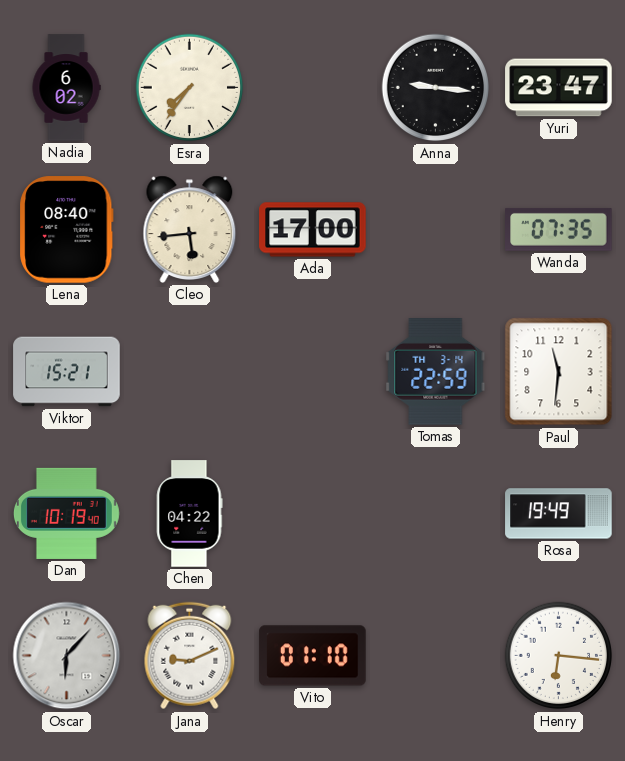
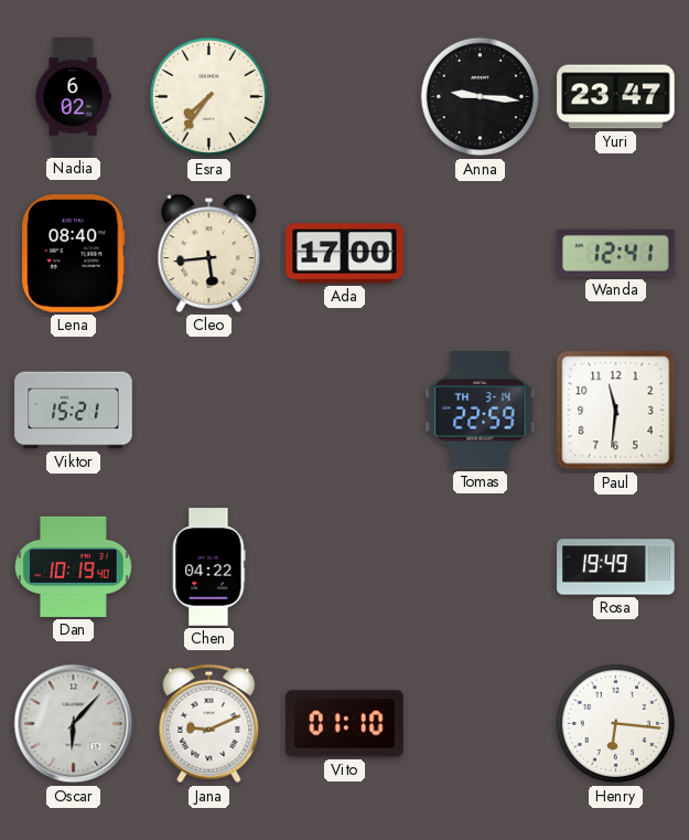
Wanda: 07:35 -> 12:41
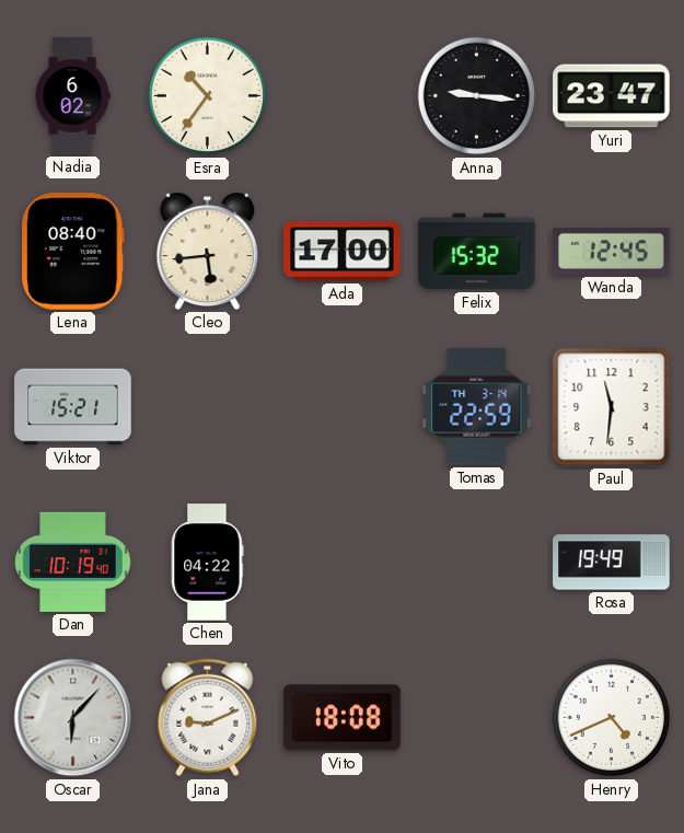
Esra: 7:36 -> 10:36
Felix: none -> 15:32
Wanda: 12:41 -> 12:45
Vito: 01:10 -> 18:08
Henry: 6:16 -> 4:41
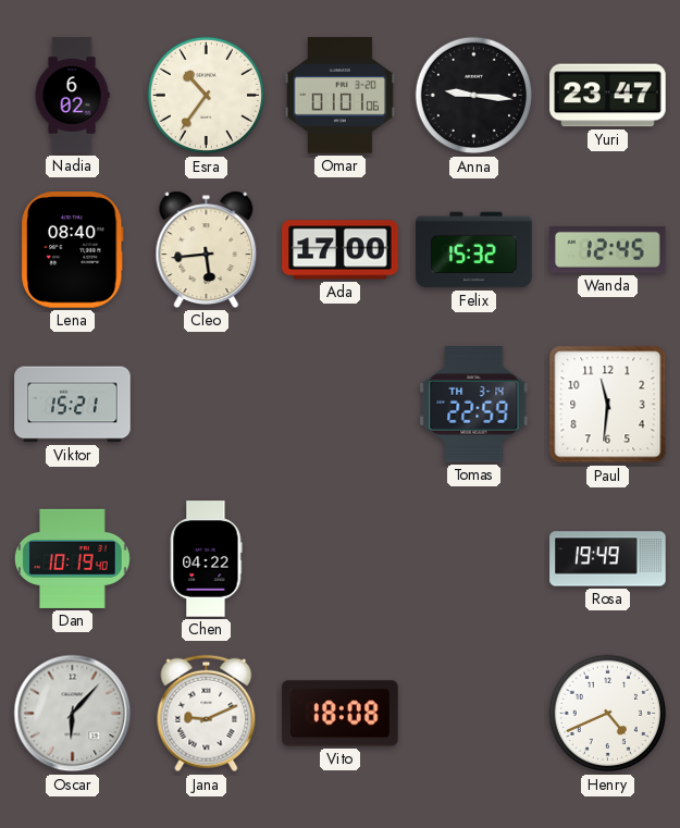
Omar: none -> 01:01
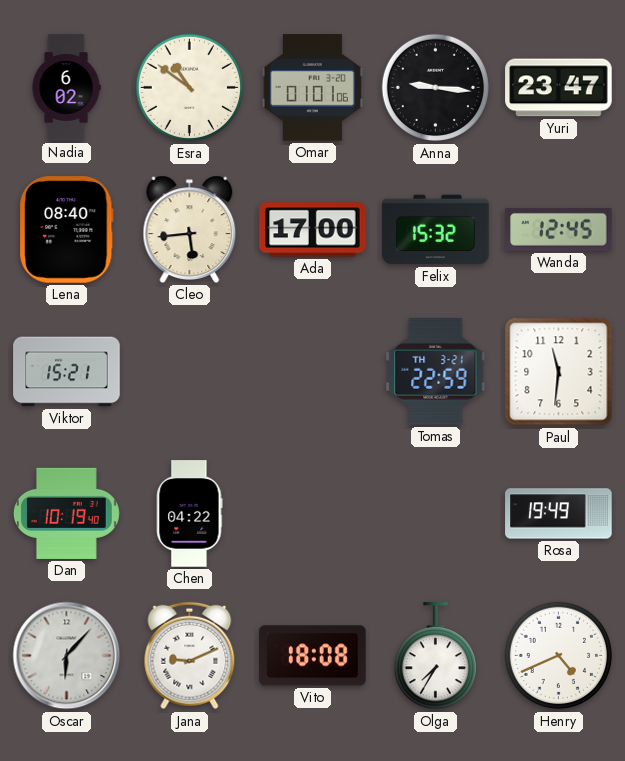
Esra: 10:36 -> 10:51
Tomas date: TH 3-14 -> TH 3-21
Olga: none -> 7:35
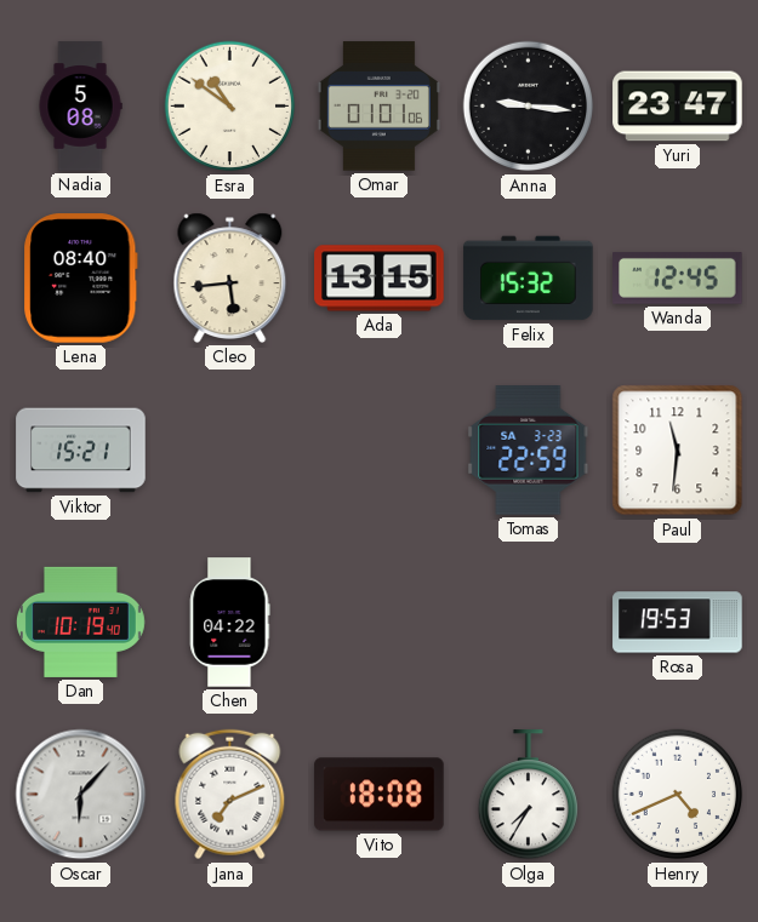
Nadia: 6:02 -> 5:08
Ada: 17:00 -> 13:15
Tomas date: TH 3-21 -> SA 3-23
Rosa: 19:49 -> 19:53
Jana: 9:11 -> 7:11
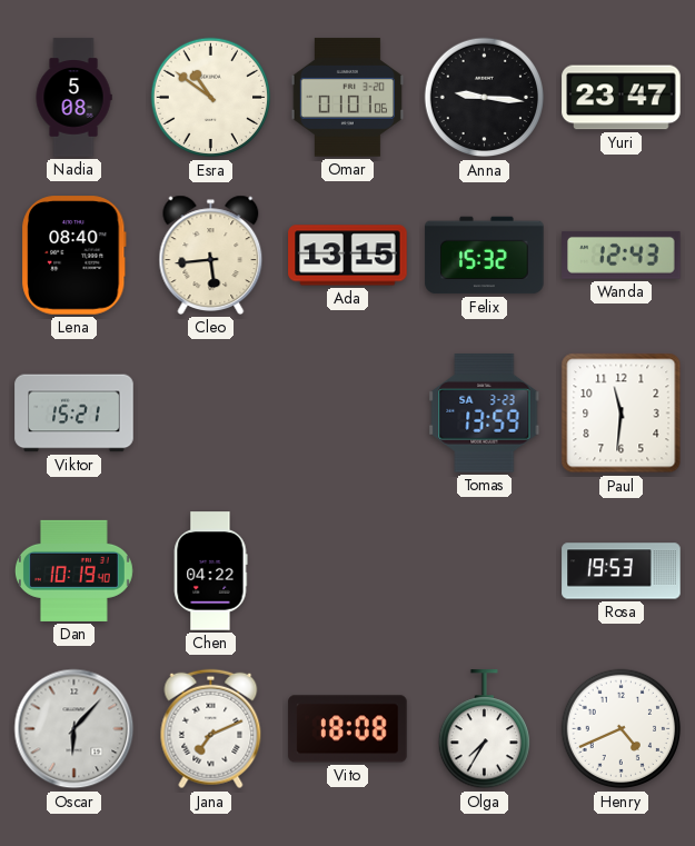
Wanda: 12:45 -> 12:43
Tomas: 22:59 -> 13:59
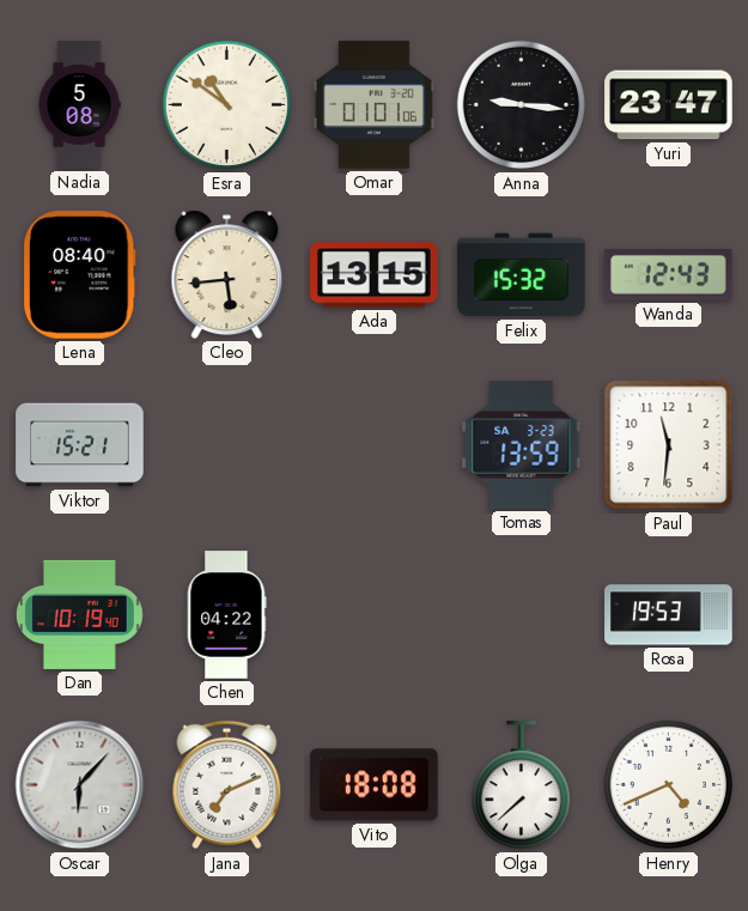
Olga: 7:35 -> 7:38
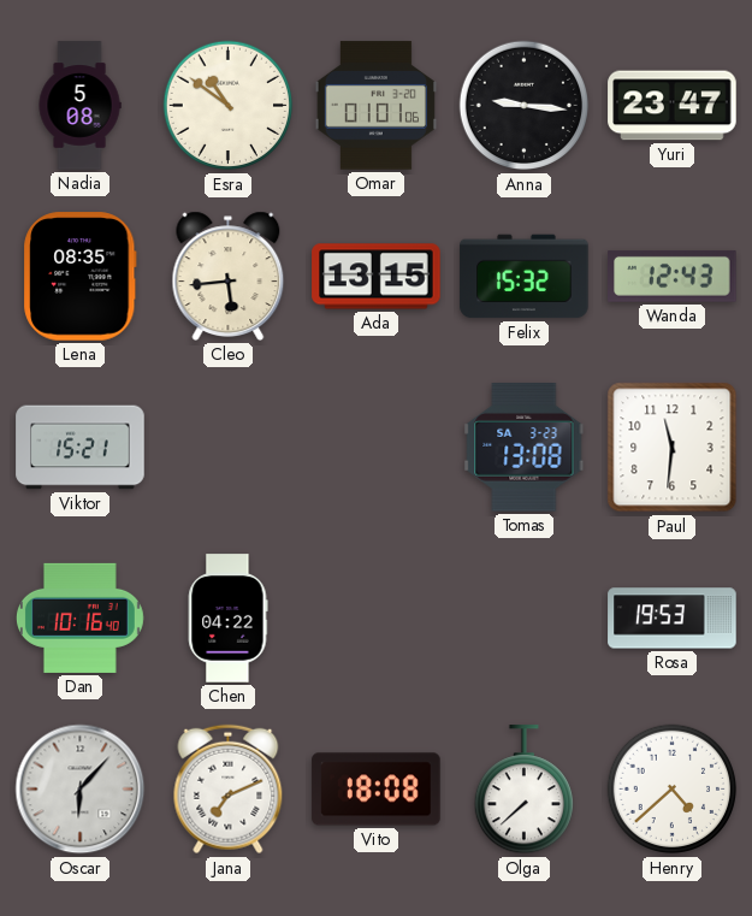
Lena: 08:40 -> 08:35
Tomas: 13:59 -> 13:08
Dan: 10:19 -> 10:16
Henry: 4:41 -> 4:38
